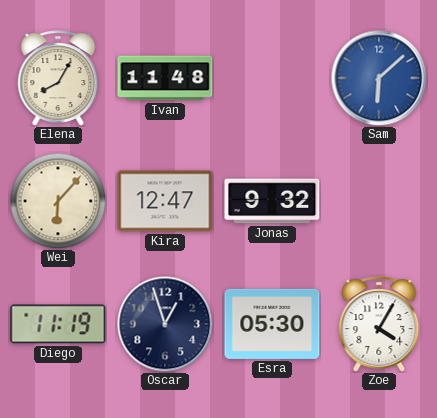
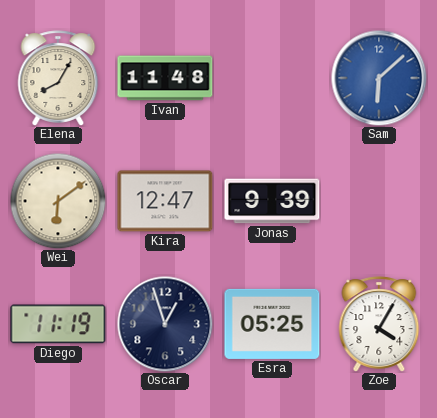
Wei: 6:07 -> 6:09
Jonas: 9:32 -> 9:39
Esra: 05:30 -> 05:25
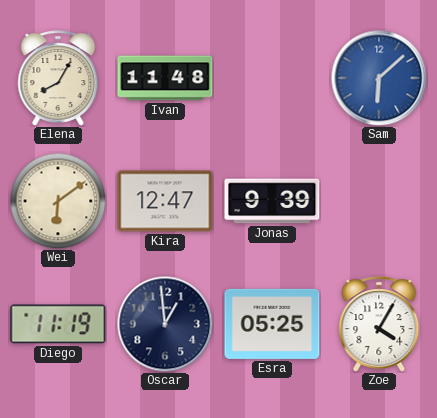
Oscar: 12:57 -> 12:59
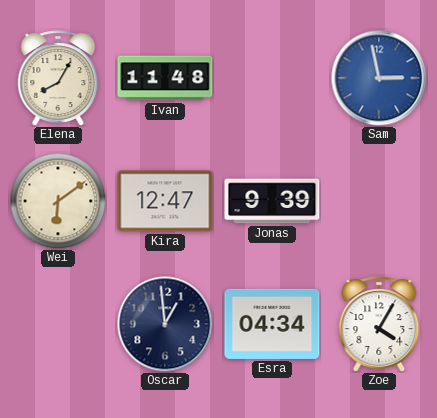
Sam: 6:08 -> 2:58
Diego: 11:19 -> none
Esra: 05:25 -> 04:34
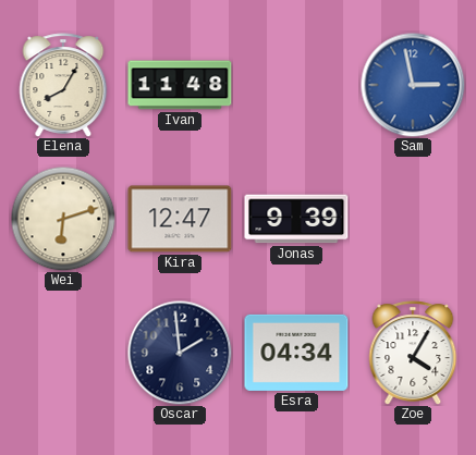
Wei: 6:09 -> 6:12
Oscar: 12:59 -> 1:59
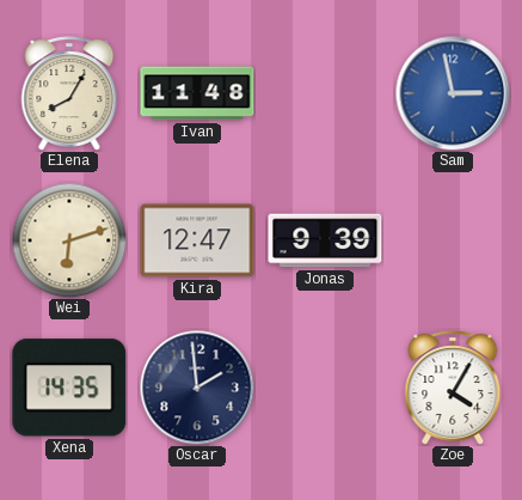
Xena: none -> 14:35
Esra: 04:34 -> none
